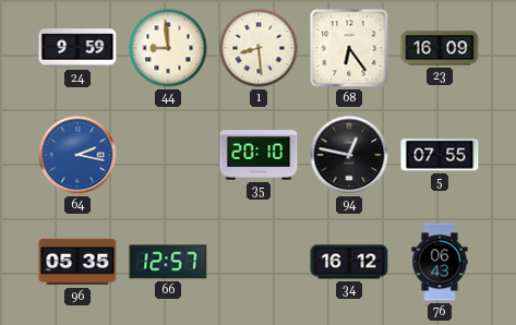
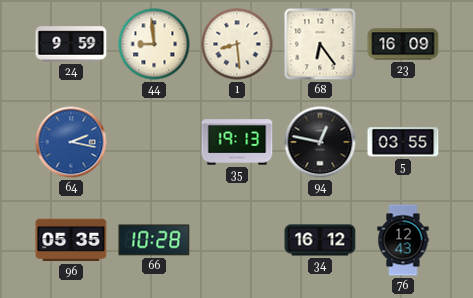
35: 20:10 -> 19:13
5: 07:55 -> 03:55
66: 12:57 -> 10:28
76: 06:43 -> 12:43
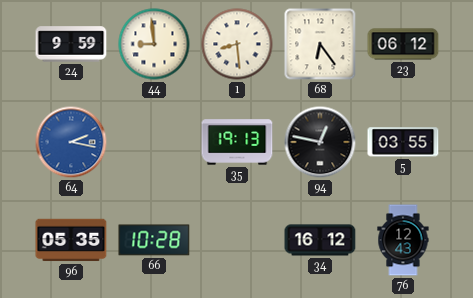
23: 16:09 -> 06:12
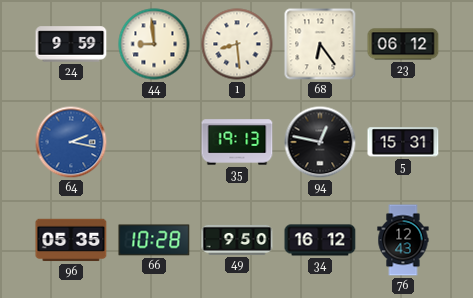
5: 03:55 -> 15:31
49: none -> 9:50
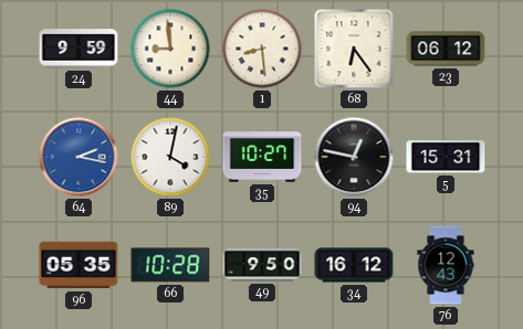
89: none -> 4:02
35: 19:13 -> 10:27
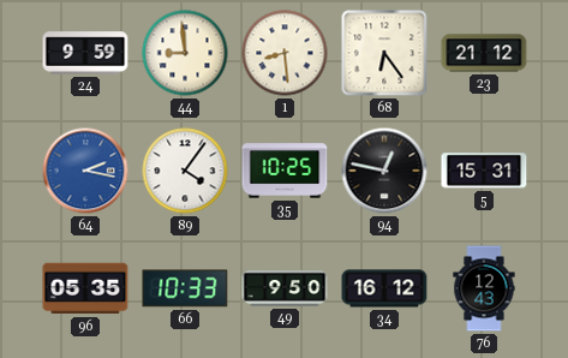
23: 06:12 -> 21:12
89: 4:02 -> 4:06
35: 10:27 -> 10:25
66: 10:28 -> 10:33
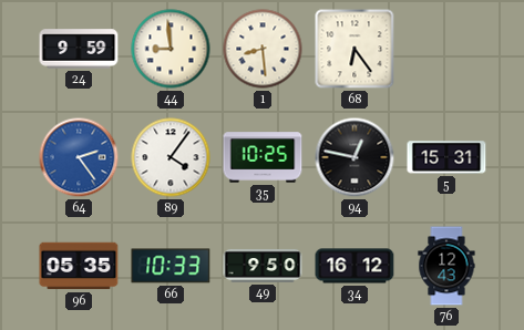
23: 21:12 -> none
64: 2:17 -> 2:24
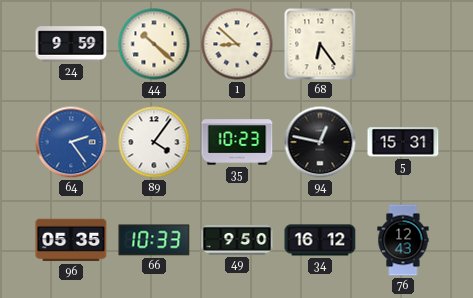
44: 8:59 -> 10:22
1: 8:29 -> 8:52
35: 10:25 -> 10:23
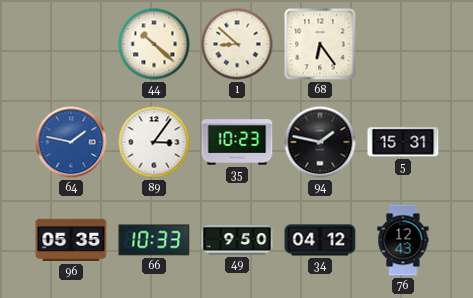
24: 9:59 -> none
64: 2:24 -> 1:47
89: 4:06 -> 3:06
94: 12:47 -> 1:47
34: 16:12 -> 04:12
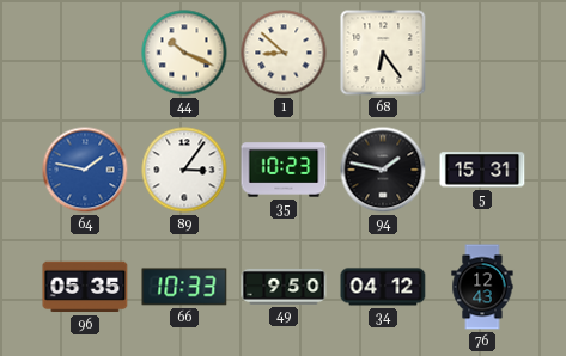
44: 10:22 -> 10:19
